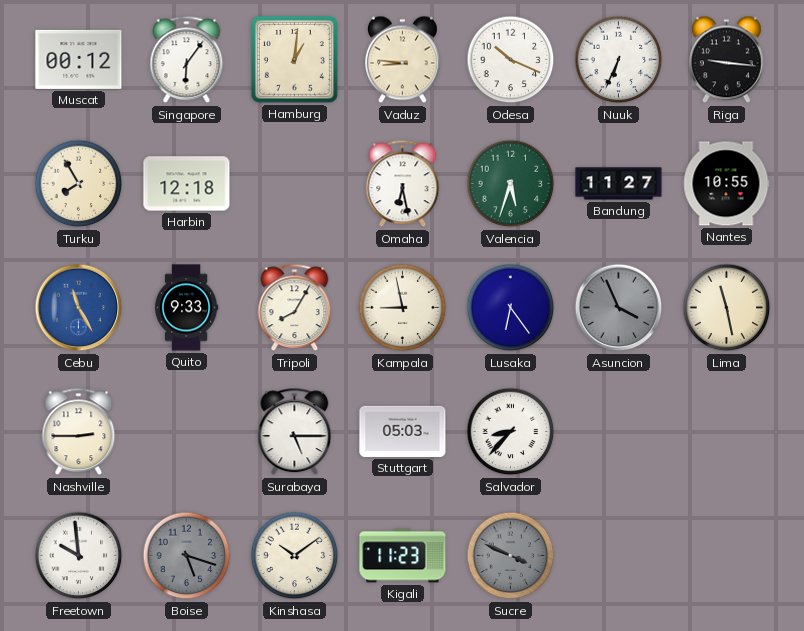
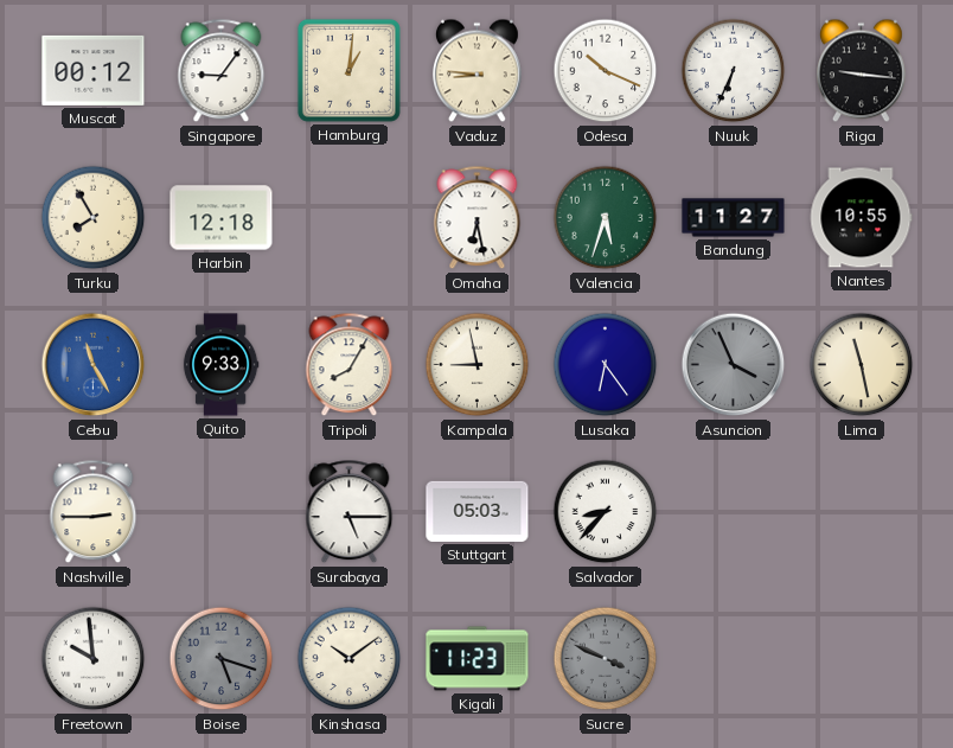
Singapore: 6:06 -> 9:06
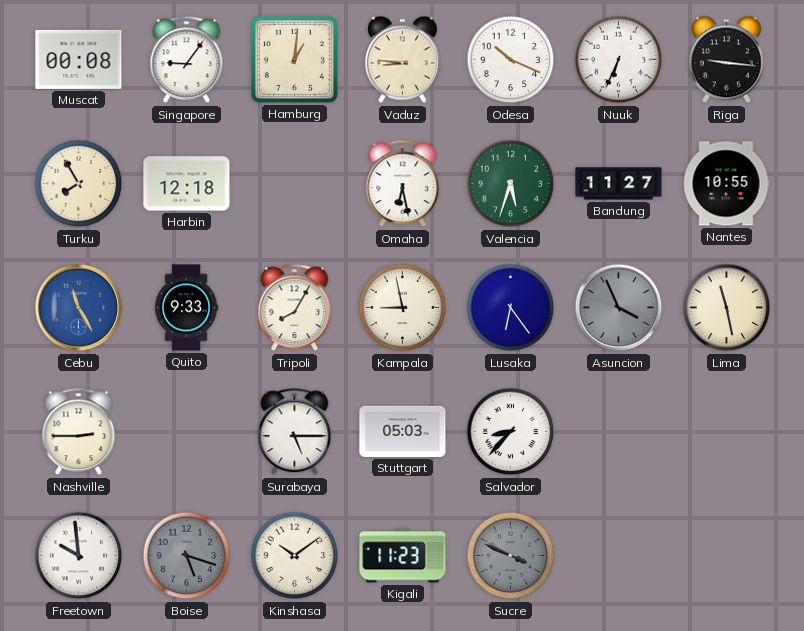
Muscat: 00:12 -> 00:08
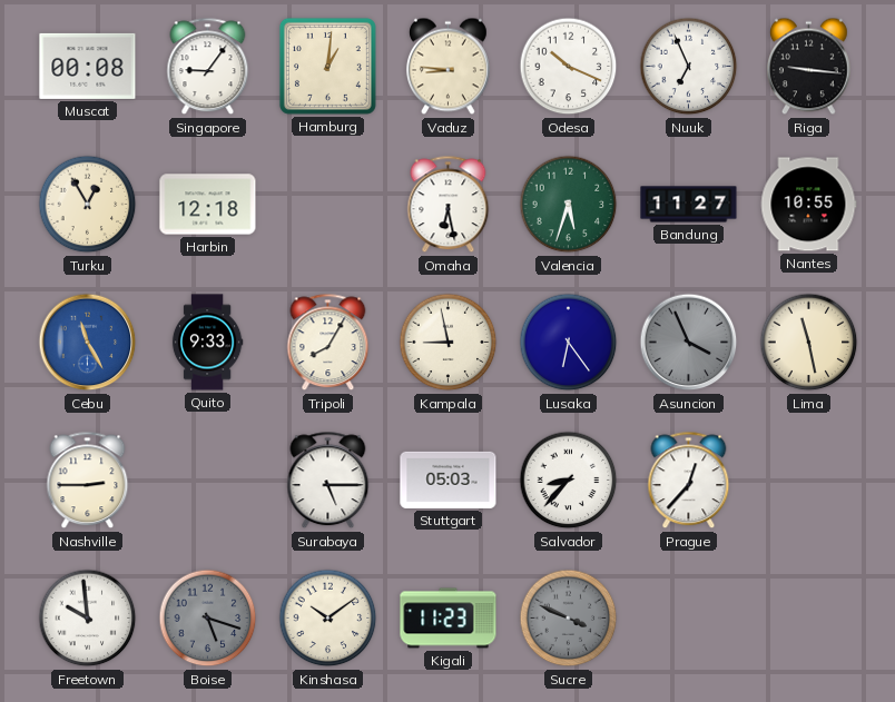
Nuuk: 6:34 -> 6:56
Turku: 7:55 -> 12:55
Prague: none -> 12:37
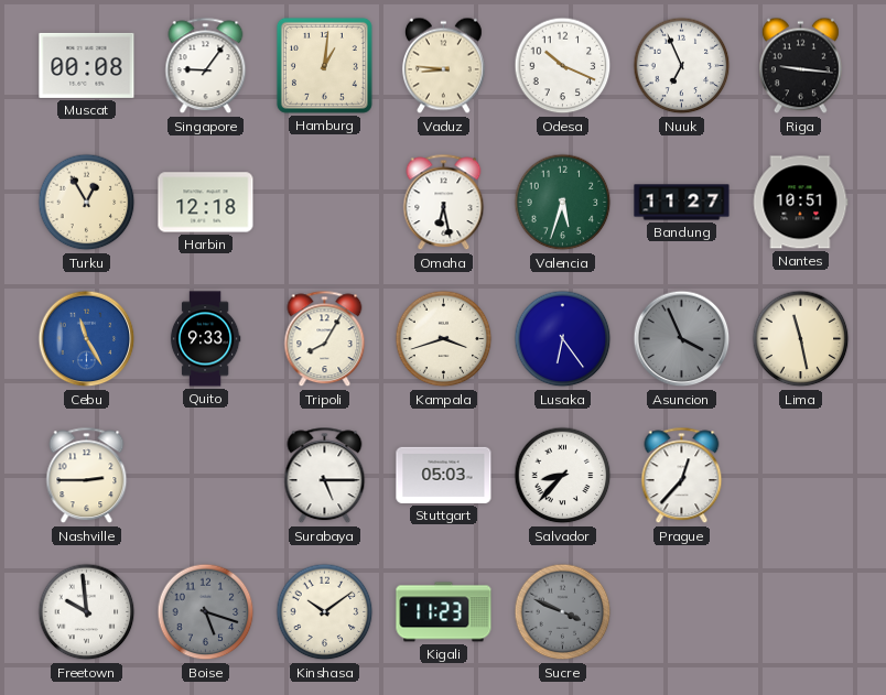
Nantes: 10:55 -> 10:51
Kampala: 8:58 -> 3:42
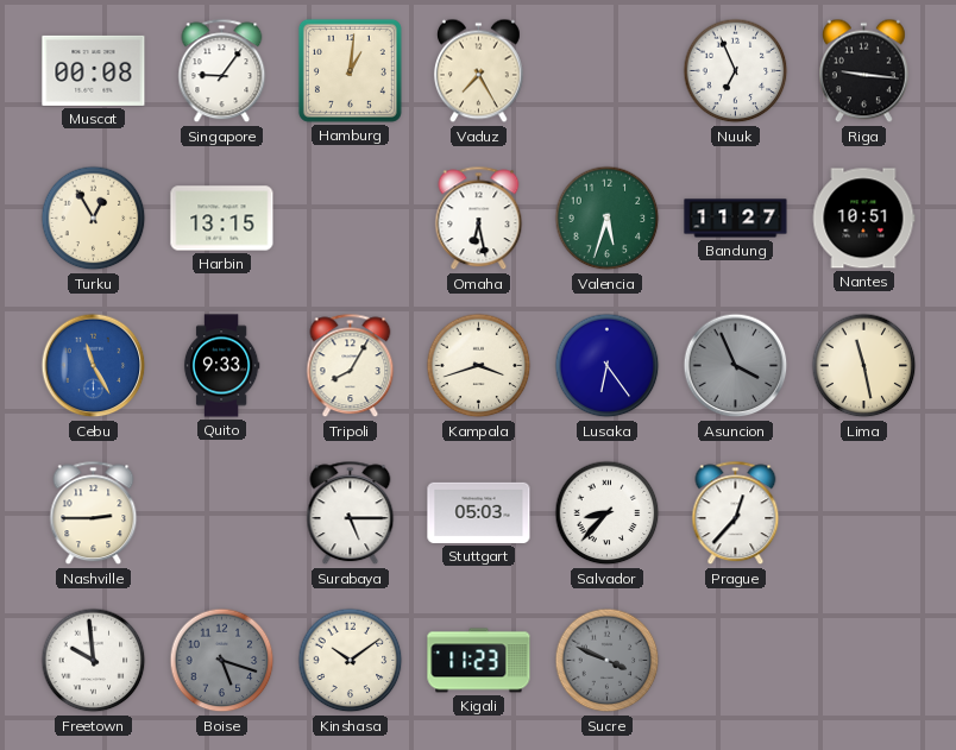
Vaduz: 8:46 -> 7:25
Odesa: 10:19 -> none
Harbin: 12:18 -> 13:15
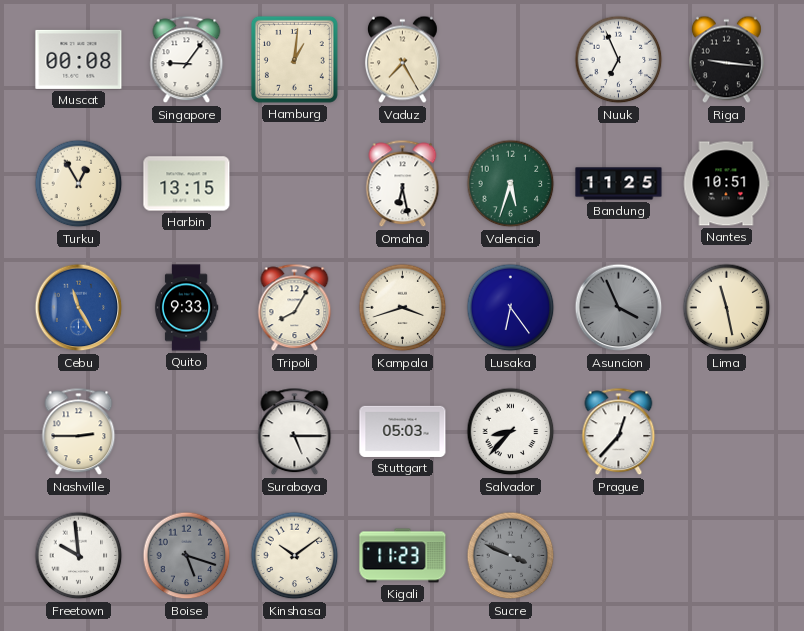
Bandung: 11:27 -> 11:25
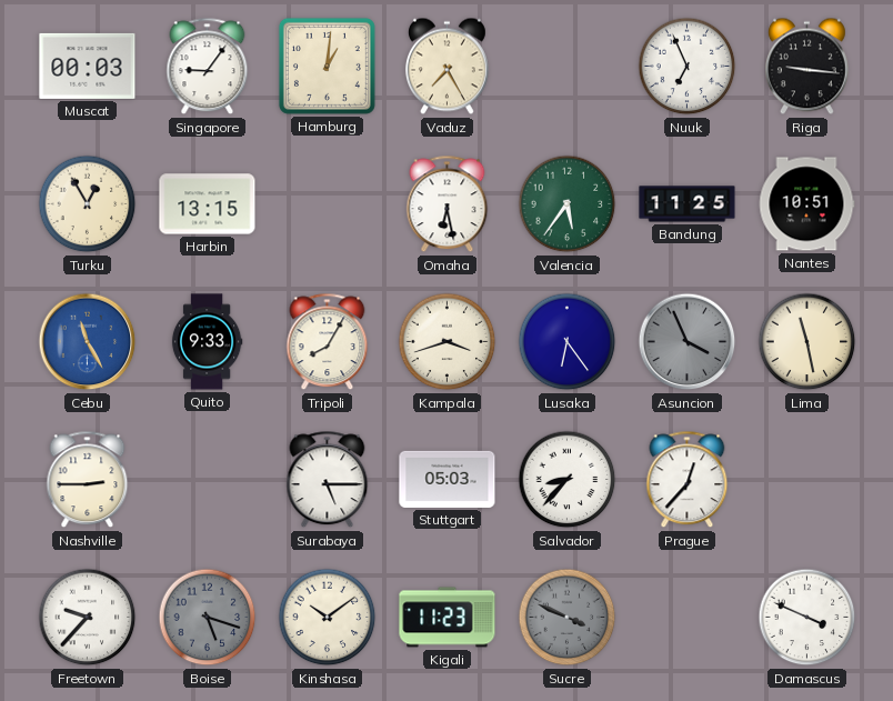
Muscat: 00:08 -> 00:03
Valencia: 5:33 -> 5:36
Freetown: 9:59 -> 9:37
Damascus: none -> 3:49
